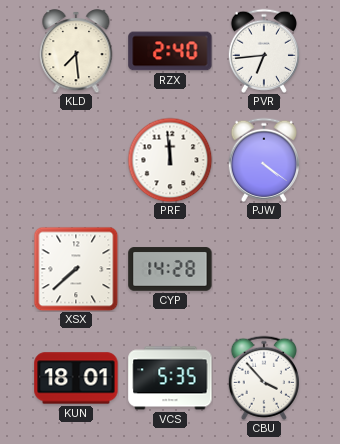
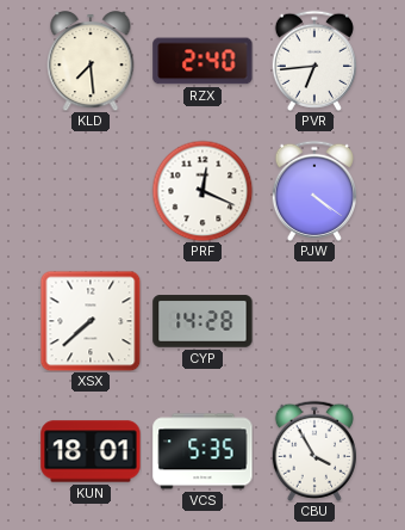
PRF: 11:59 -> 12:19
CBU: 3:53 -> 3:55
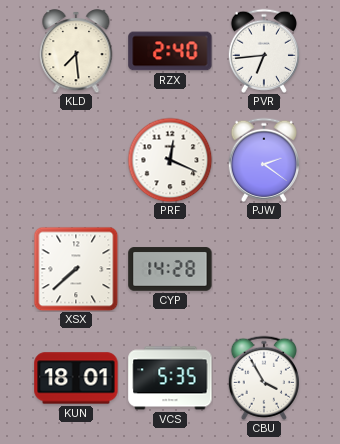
PJW: 4:21 -> 2:21
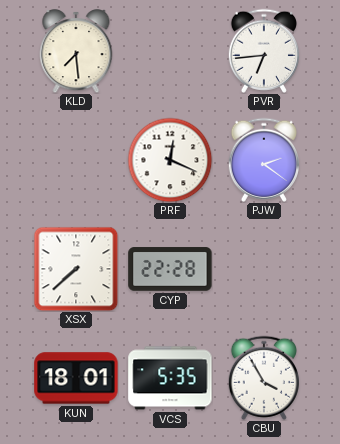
RZX: 2:40 -> none
CYP: 14:28 -> 22:28
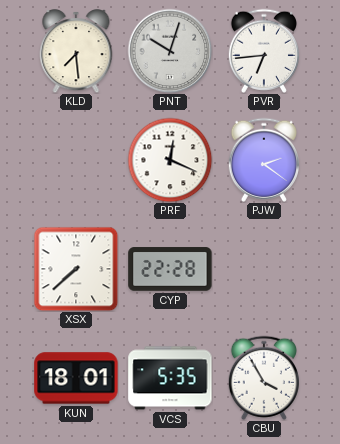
PNT: none -> 10:03
